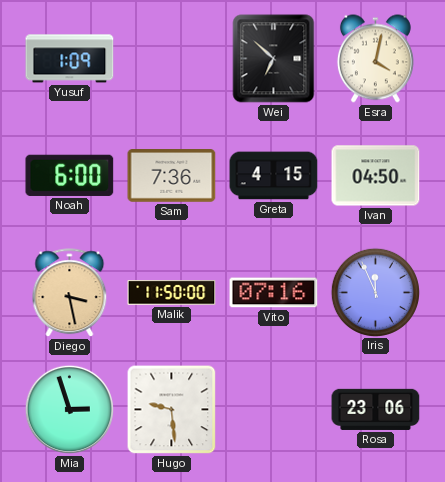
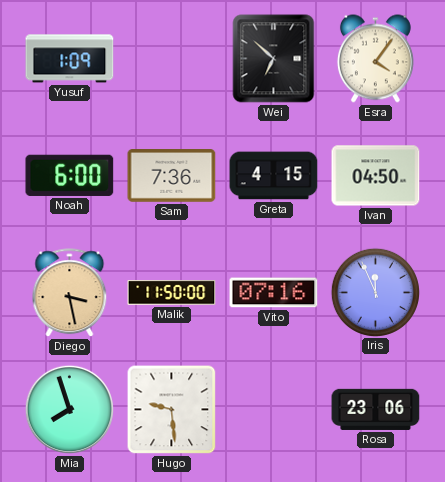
Esra: 4:02 -> 4:06
Mia: 2:57 -> 7:57
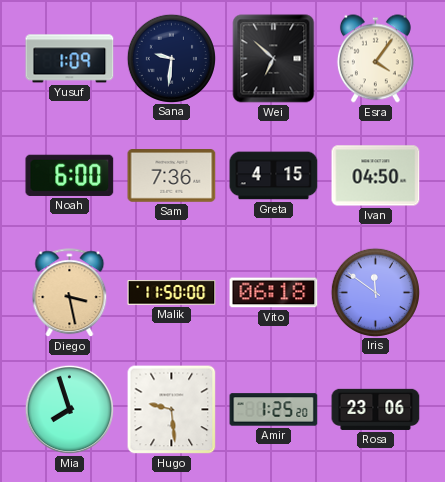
Sana: none -> 9:31
Vito: 07:16 -> 06:18
Iris: 11:56 -> 11:51
Amir: none -> 1:25
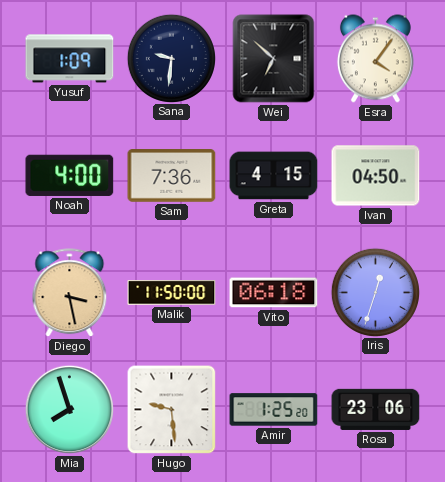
Noah: 6:00 -> 4:00
Iris: 11:51 -> 12:33
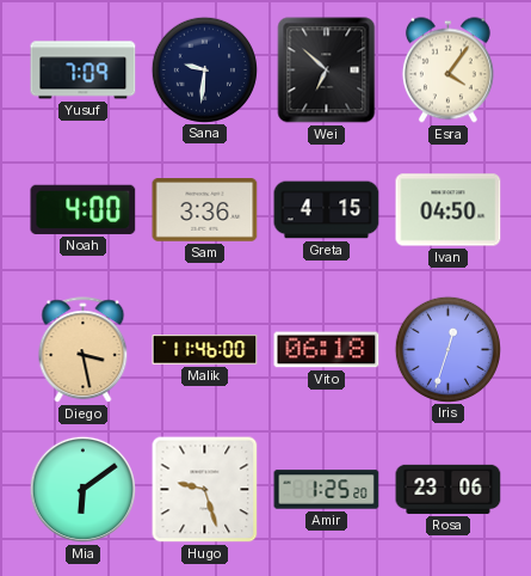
Yusuf: 1:09 -> 7:09
Sam: 7:36 -> 3:36
Malik: 11:50 -> 11:46
Mia: 7:57 -> 6:09
Hugo: 9:29 -> 9:27
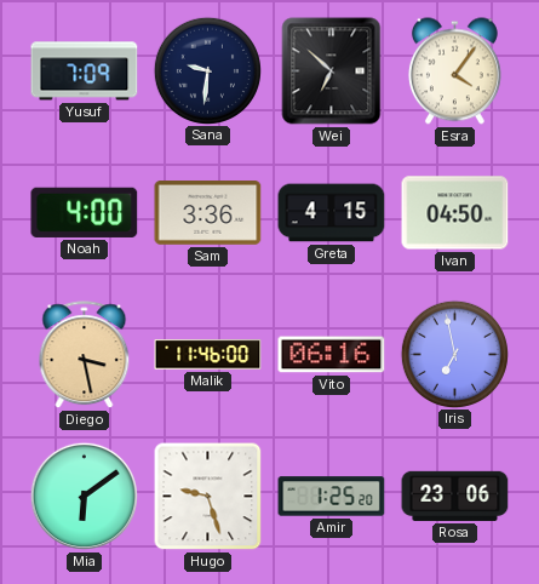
Vito: 06:18 -> 06:16
Iris: 12:33 -> 6:58
